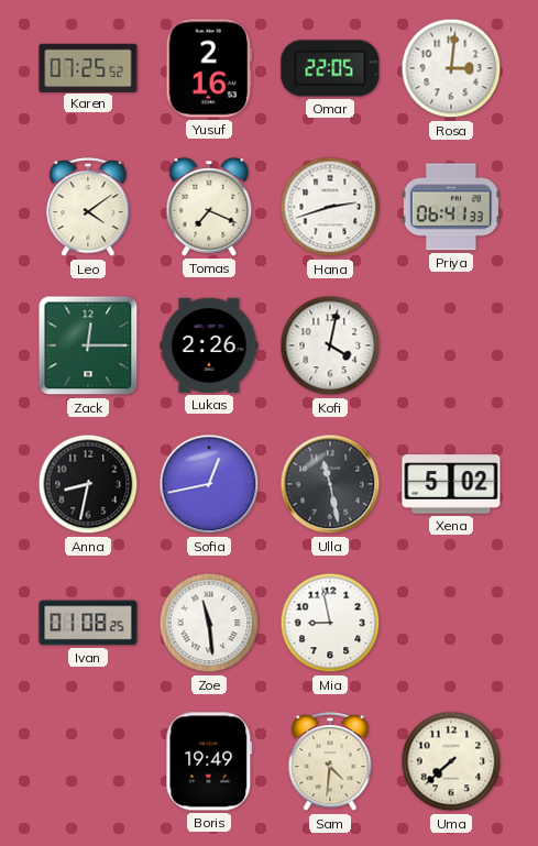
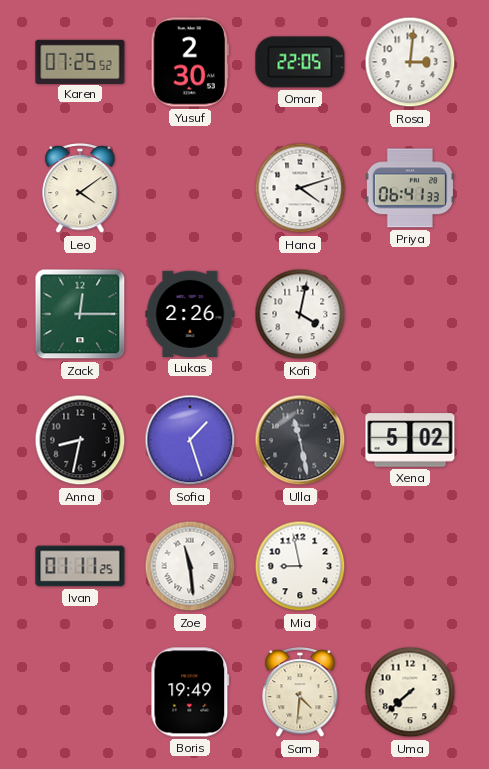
Yusuf: 2:16 -> 2:30
Tomas: 7:19 -> none
Hana: 2:42 -> 4:12
Sofia: 12:43 -> 1:27
Ivan: 01:08 -> 01:11
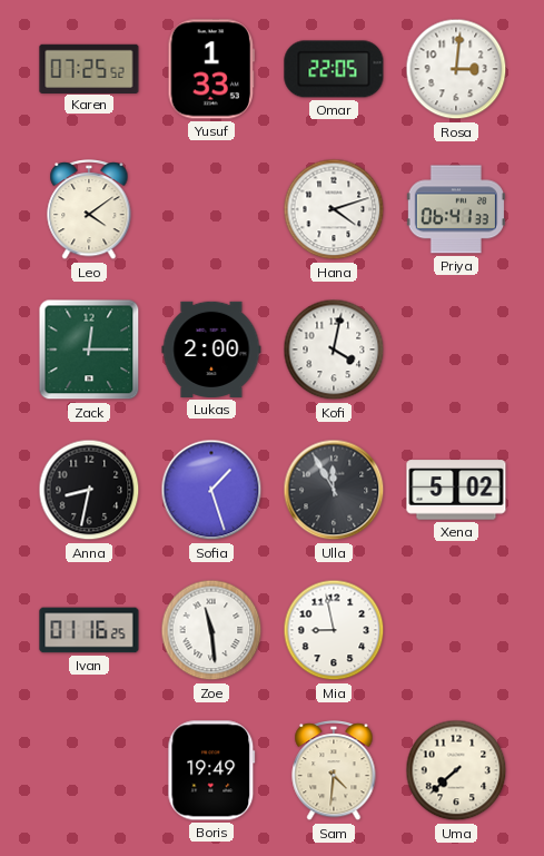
Yusuf: 2:30 -> 1:33
Lukas: 2:26 -> 2:00
Ulla: 11:28 -> 11:55
Ivan: 01:11 -> 01:16
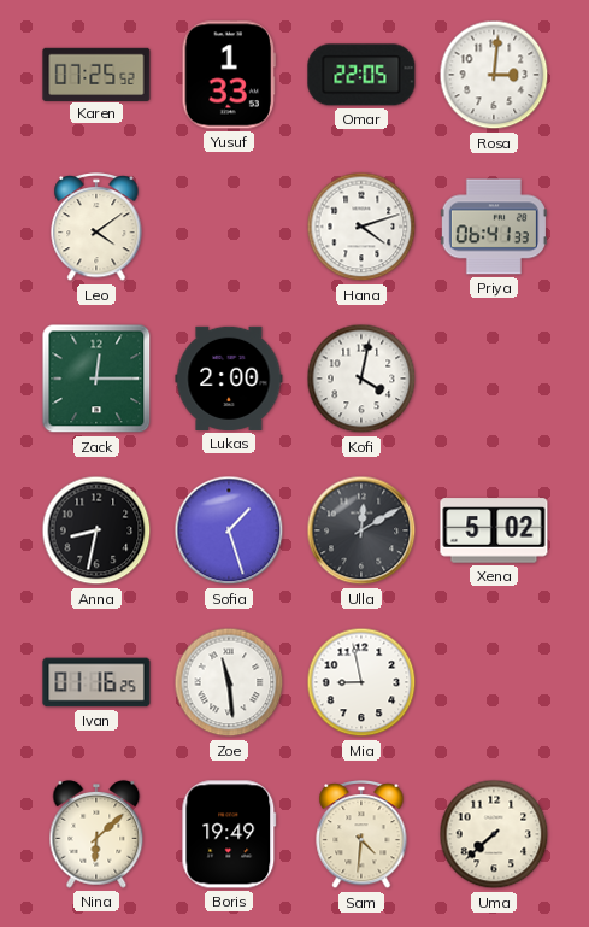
Ulla: 11:55 -> 12:10
Nina: none -> 6:08
